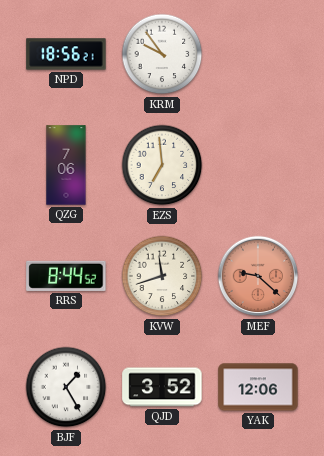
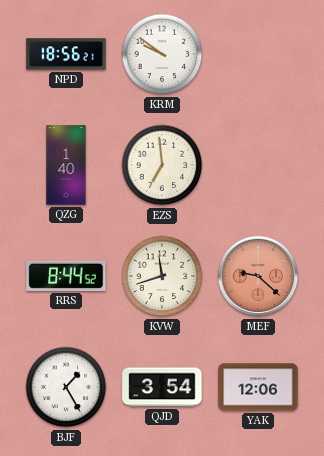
KRM: 9:54 -> 9:51
QZG: 7:06 -> 1:40
QJD: 3:52 -> 3:54
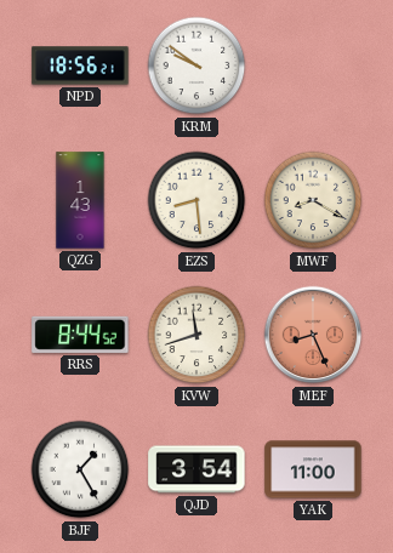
QZG: 1:40 -> 1:43
EZS: 6:59 -> 8:29
MWF: none -> 8:20
MEF: 9:22 -> 8:26
YAK: 12:06 -> 11:00
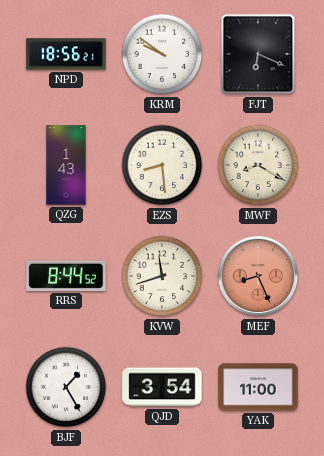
FJT: none -> 6:19
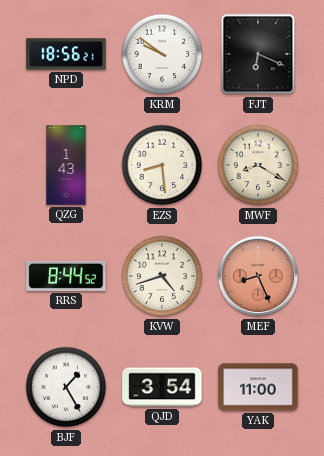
KVW: 11:42 -> 4:42
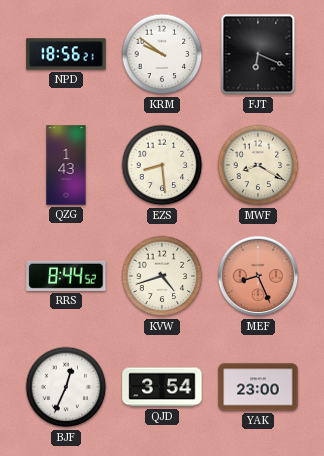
BJF: 1:25 -> 12:34
YAK: 11:00 -> 23:00
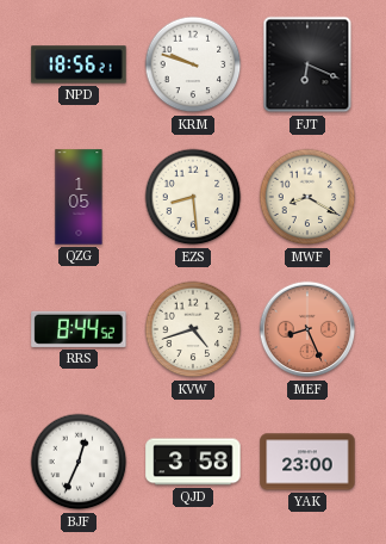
KRM: 9:51 -> 9:48
QZG: 1:43 -> 1:05
QJD: 3:54 -> 3:58
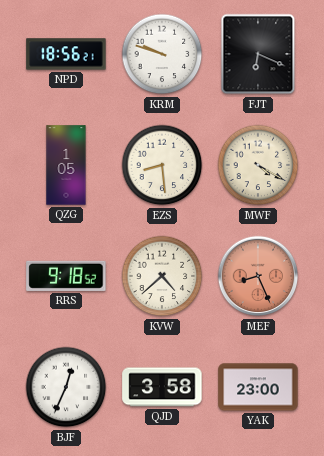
MWF: 8:20 -> 4:20
RRS: 8:44 -> 9:18
KVW: 4:42 -> 4:38
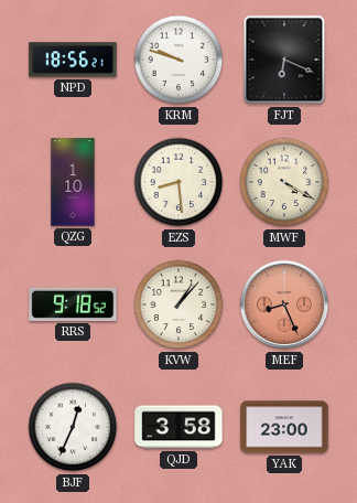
QZG: 1:05 -> 1:10
KVW: 4:38 -> 1:07
